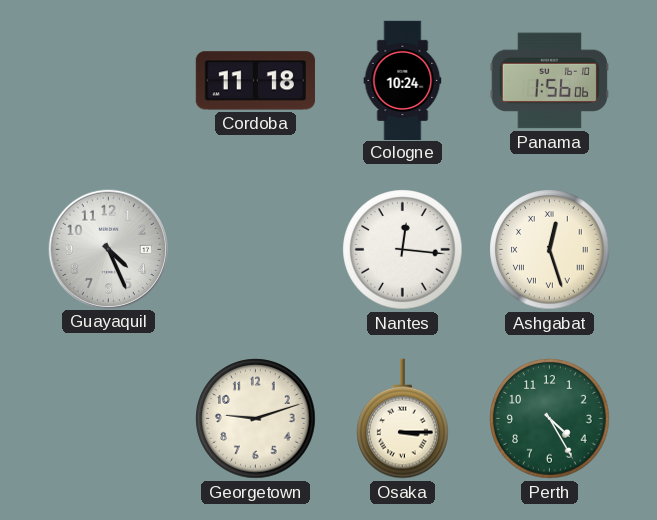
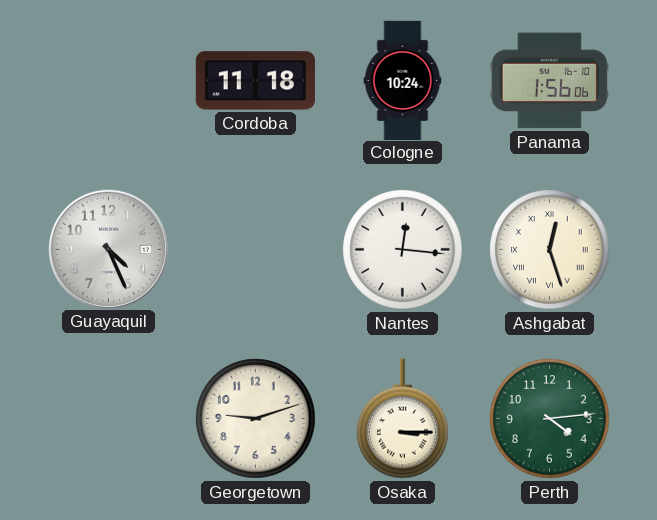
Perth: 4:25 -> 4:14
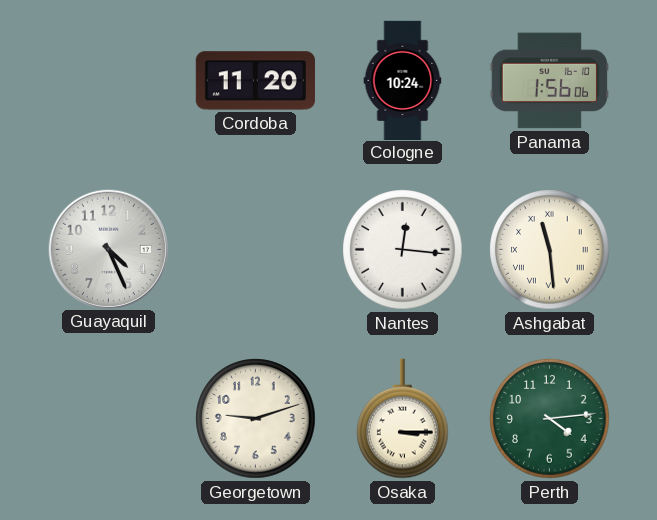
Cordoba: 11:18 -> 11:20
Ashgabat: 12:27 -> 11:29
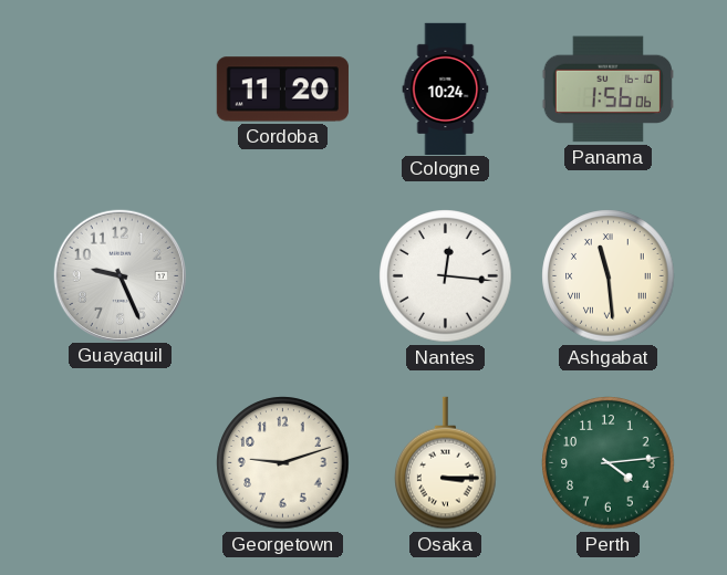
Guayaquil: 4:26 -> 9:26
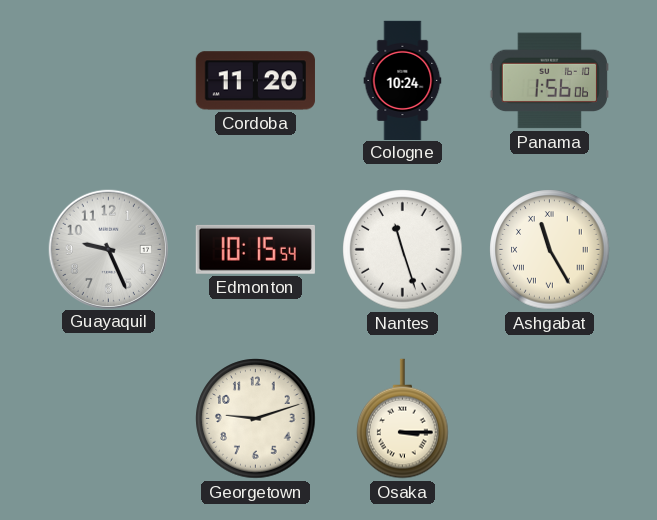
Edmonton: none -> 10:15
Nantes: 12:16 -> 11:27
Ashgabat: 11:29 -> 11:25
Perth: 4:14 -> none
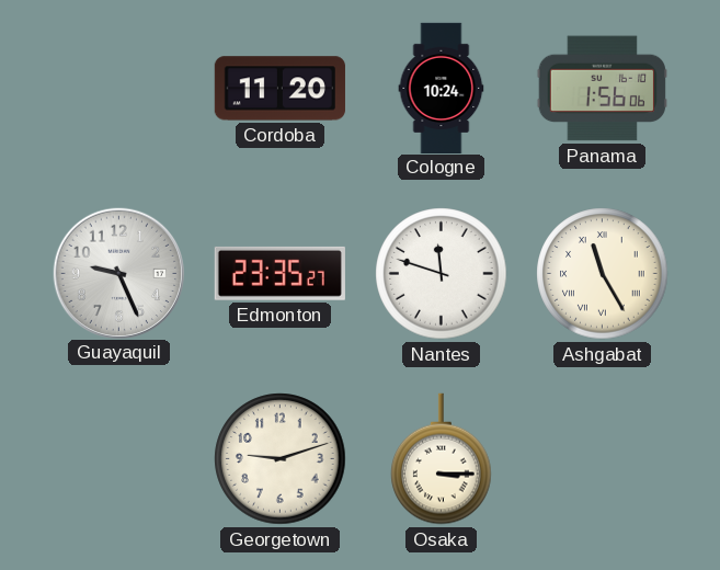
Edmonton: 10:15 -> 23:35
Nantes: 11:27 -> 11:48
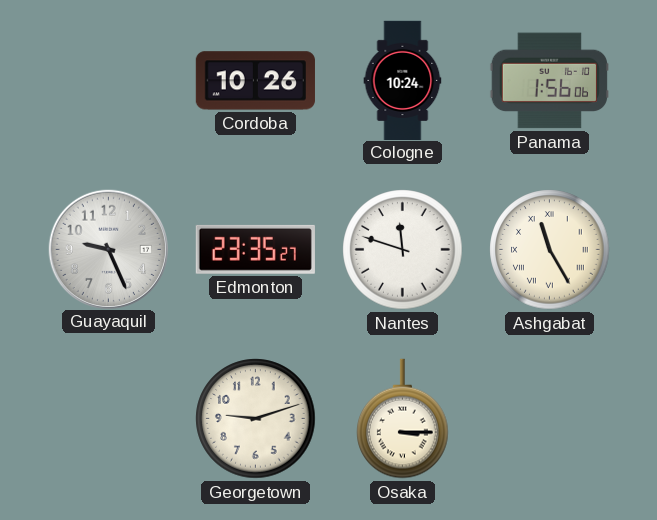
Cordoba: 11:20 -> 10:26
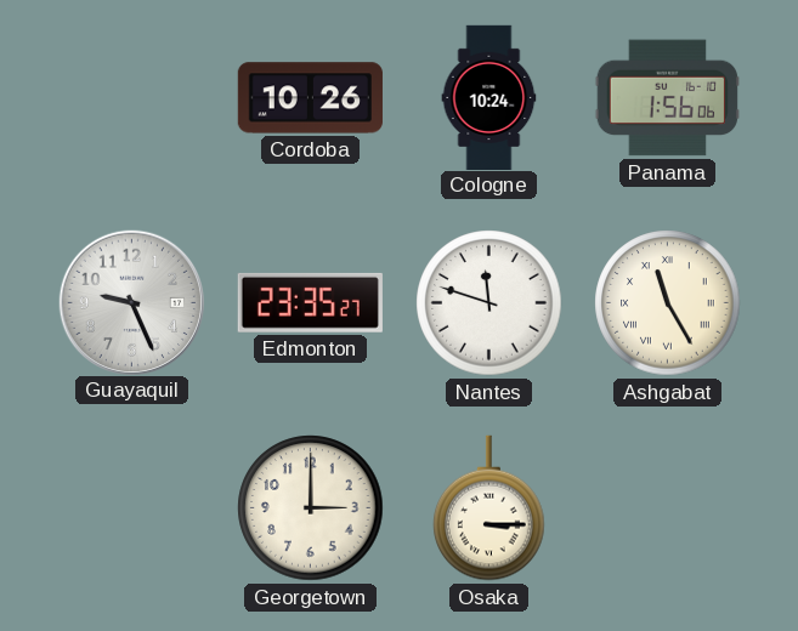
Georgetown: 9:12 -> 3:00
